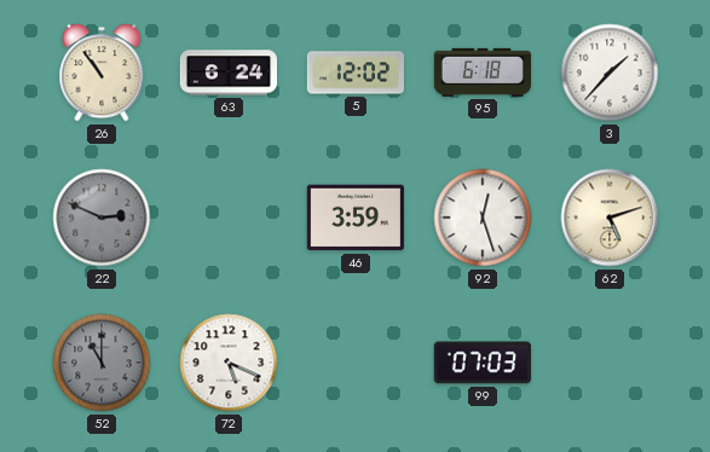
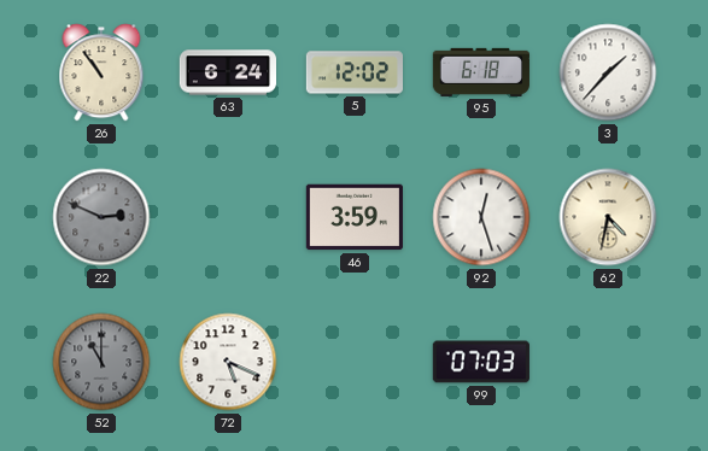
62: 5:12 -> 4:32
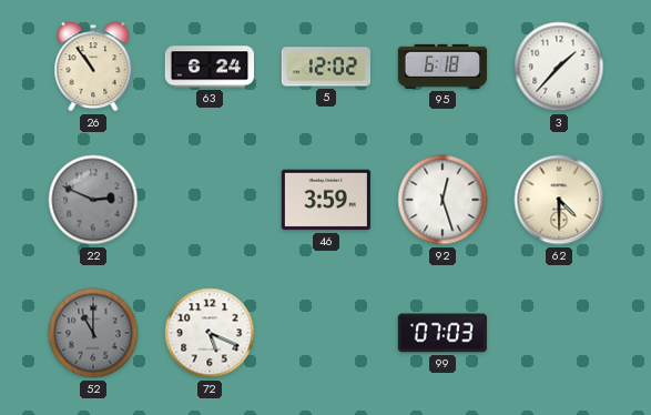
62: 4:32 -> 4:30
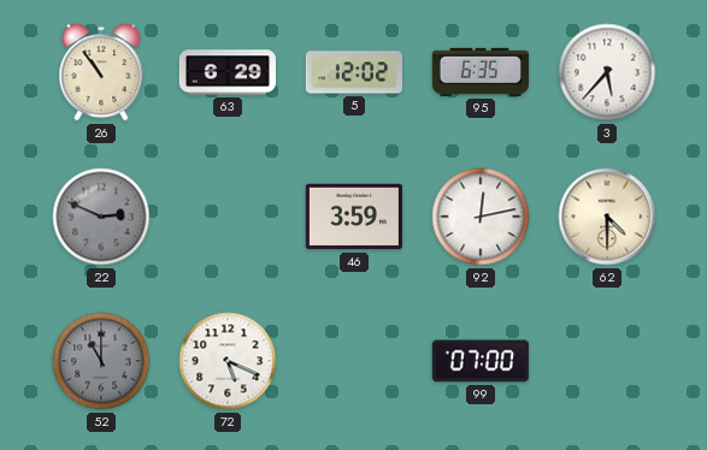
63: 6:24 -> 6:29
95: 6:18 -> 6:35
3: 1:37 -> 5:37
92: 12:27 -> 12:13
99: 07:03 -> 07:00
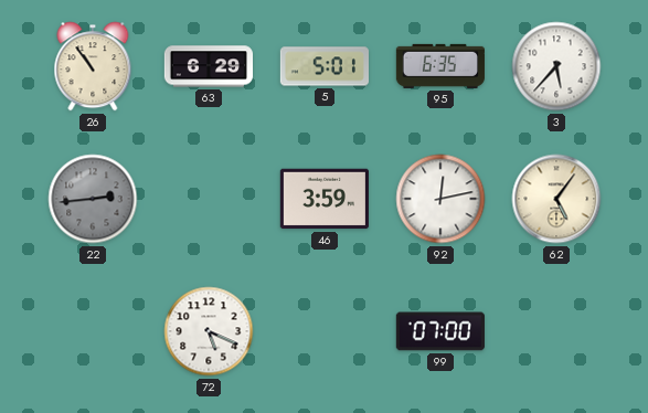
5: 12:02 -> 5:01
22: 2:49 -> 2:44
62: 4:30 -> 5:06
52: 11:00 -> none
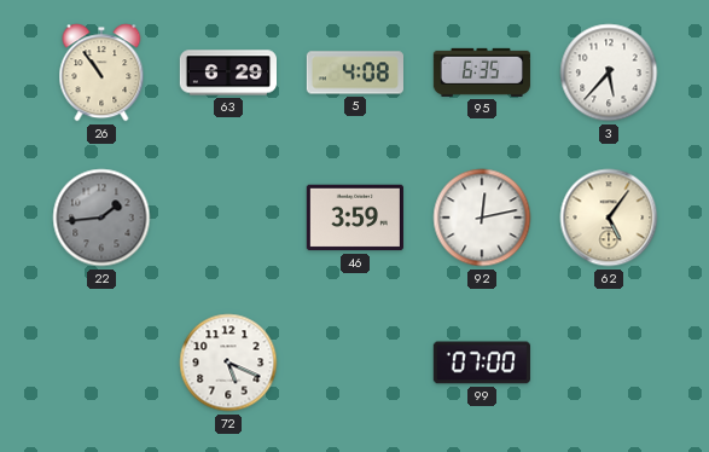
5: 5:01 -> 4:08
22: 2:44 -> 1:44
